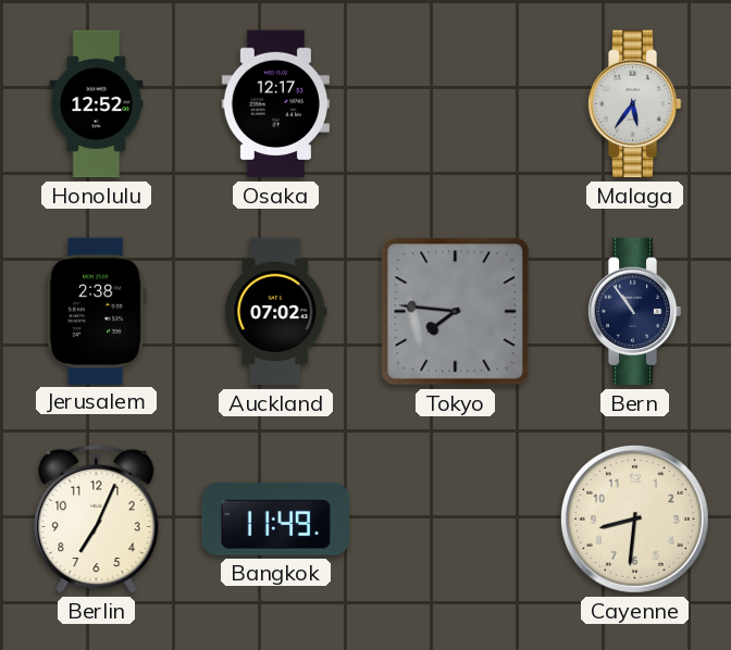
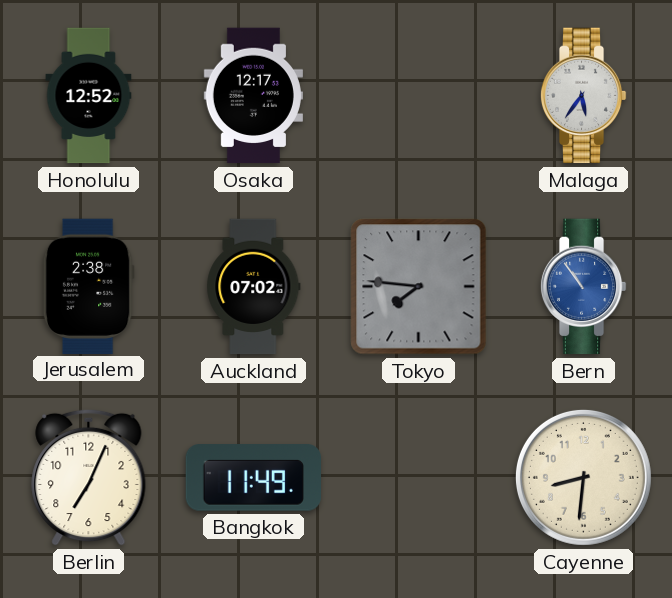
Bern dial: navy -> blue
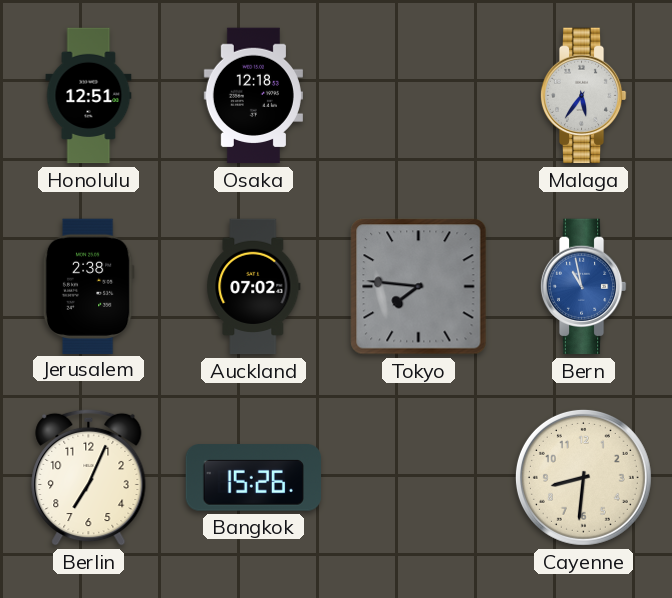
Honolulu: 12:52 -> 12:51
Osaka: 12:17 -> 12:18
Bern: 10:54 -> 10:58
Bangkok: 11:49 -> 15:26
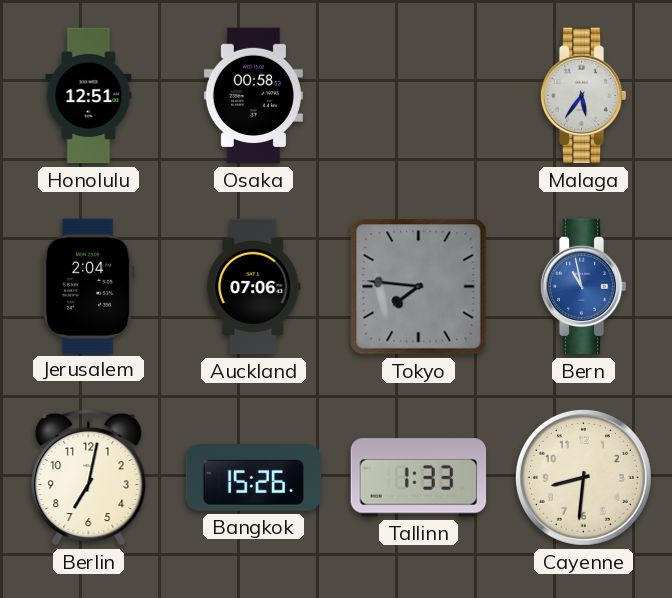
Osaka: 12:18 -> 00:58
Jerusalem: 2:38 -> 2:04
Auckland: 07:02 -> 07:06
Berlin: 7:04 -> 7:02
Tallinn: none -> 1:33
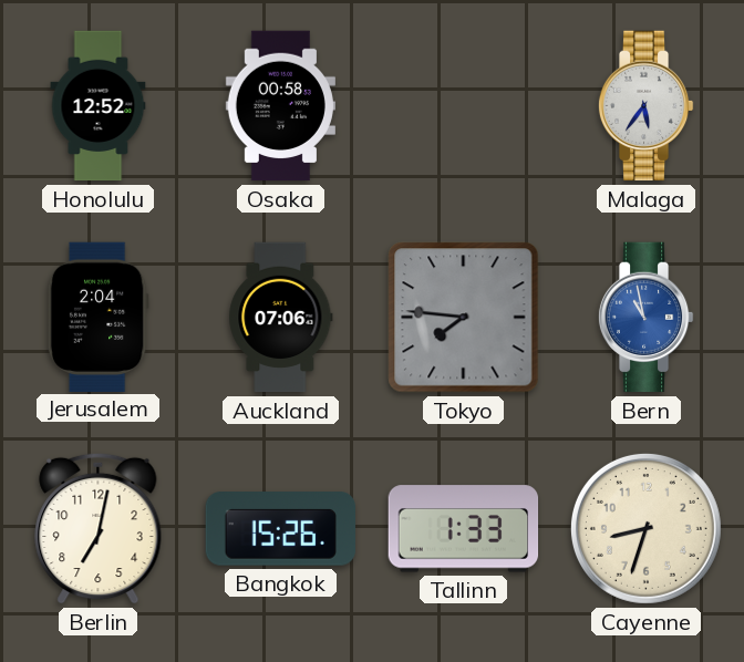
Honolulu: 12:51 -> 12:52
Cayenne: 8:31 -> 8:33
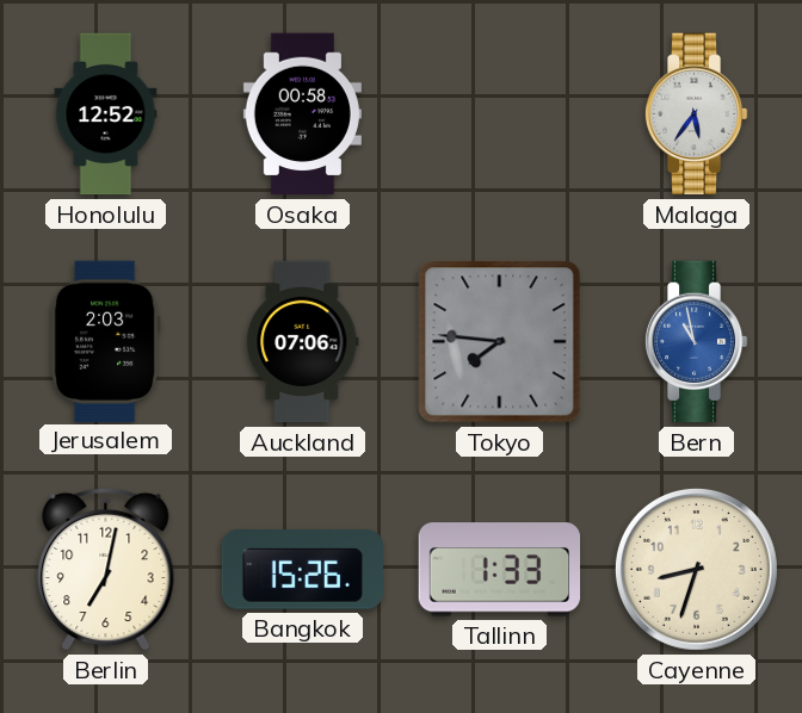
Jerusalem: 2:04 -> 2:03
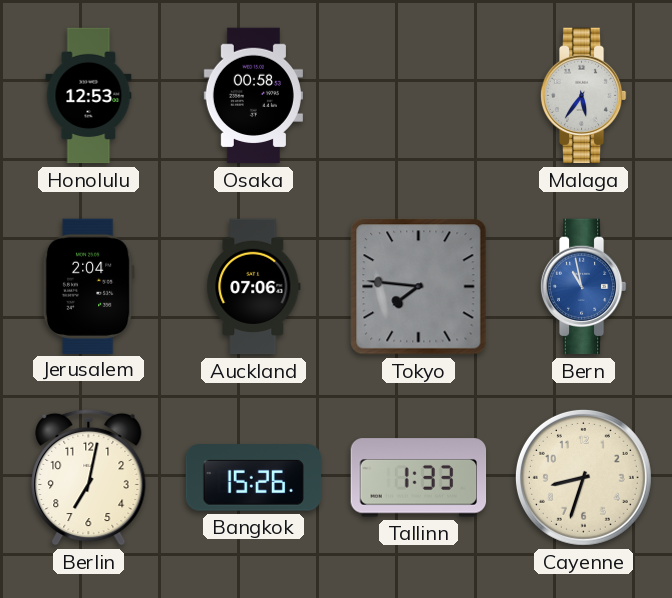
Honolulu: 12:52 -> 12:53
Jerusalem: 2:03 -> 2:04
